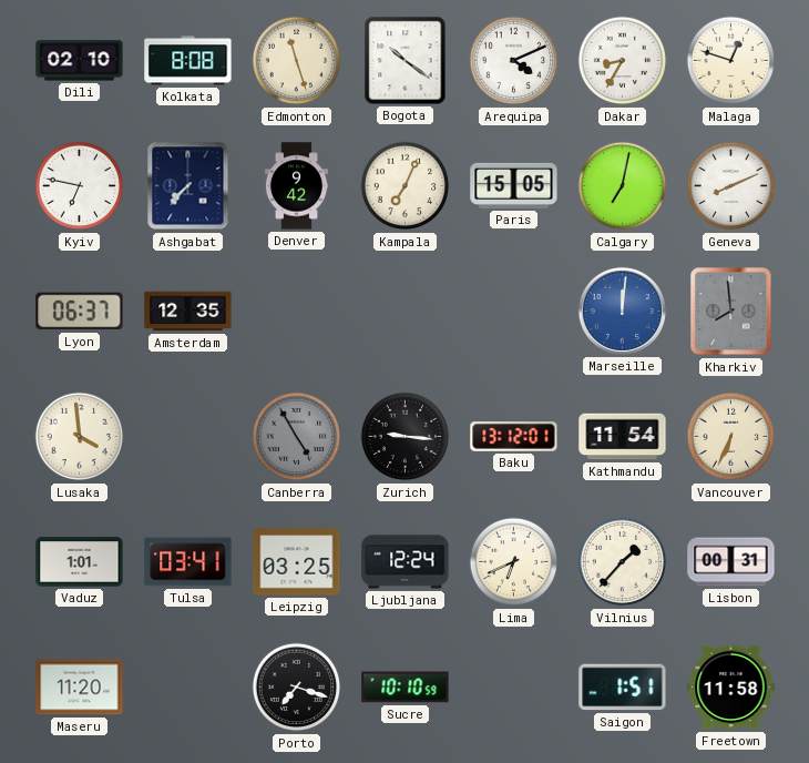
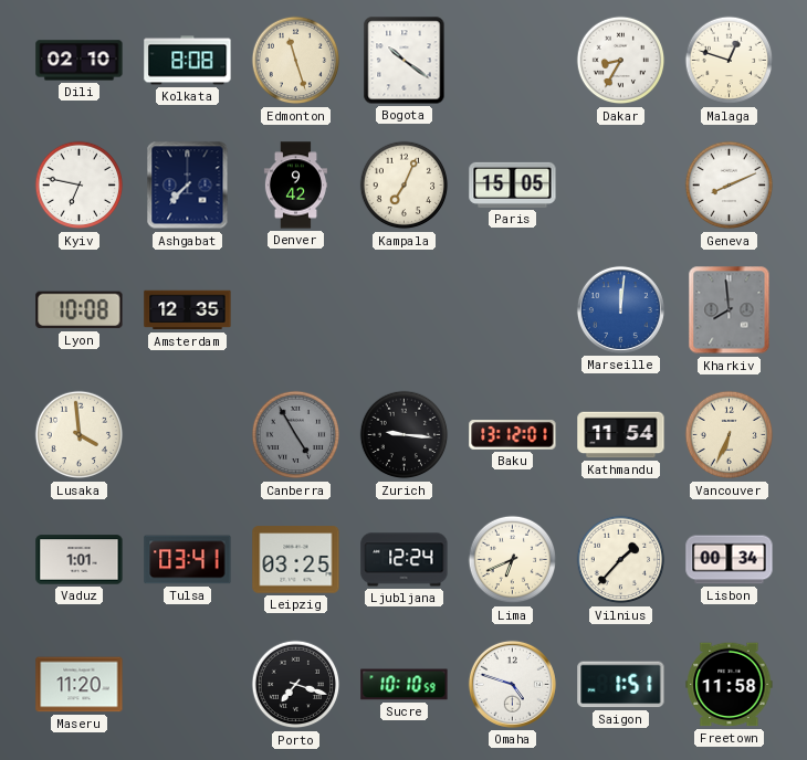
Arequipa: 4:11 -> none
Calgary: 7:02 -> none
Lyon: 06:37 -> 10:08
Lisbon: 00:31 -> 00:34
Omaha: none -> 4:48
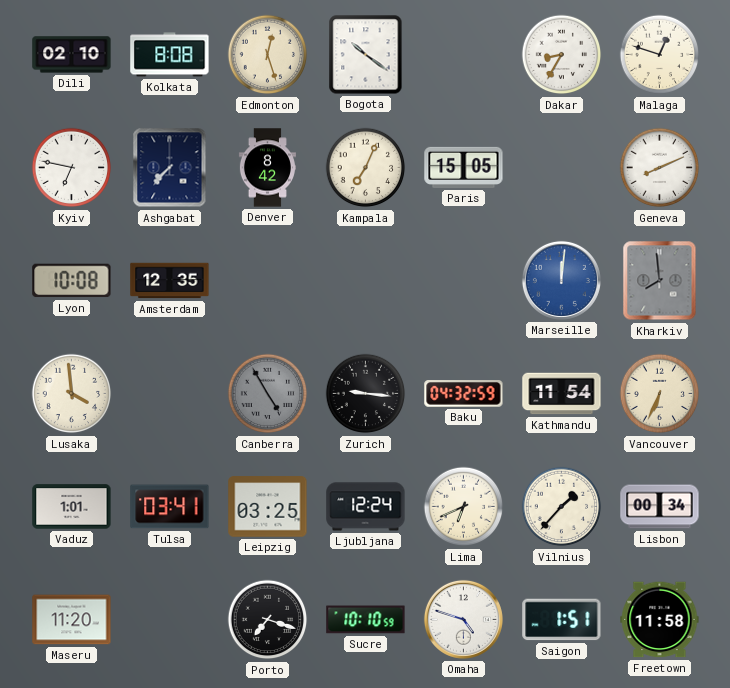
Edmonton: 11:27 -> 12:27
Denver: 9:42 -> 8:42
Baku: 13:12 -> 04:32
